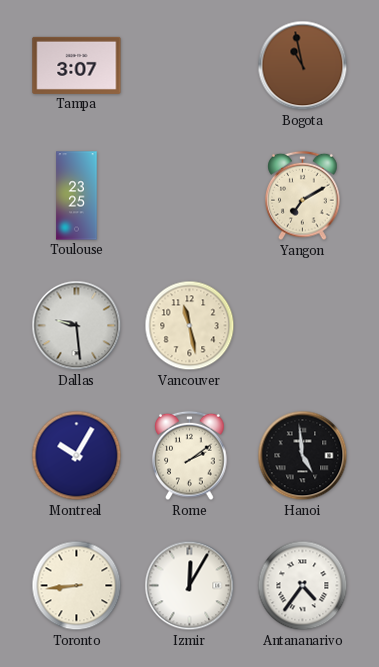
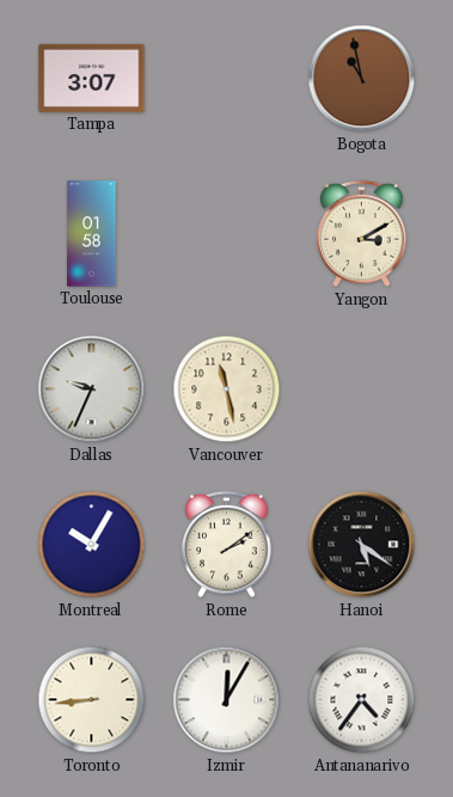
Toulouse: 23:25 -> 01:58
Yangon: 7:10 -> 3:10
Dallas: 9:29 -> 9:34
Hanoi: 4:59 -> 5:21
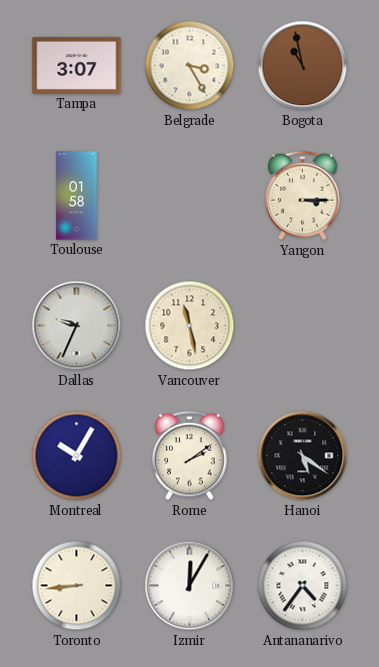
Belgrade: none -> 3:25
Yangon: 3:10 -> 3:15
